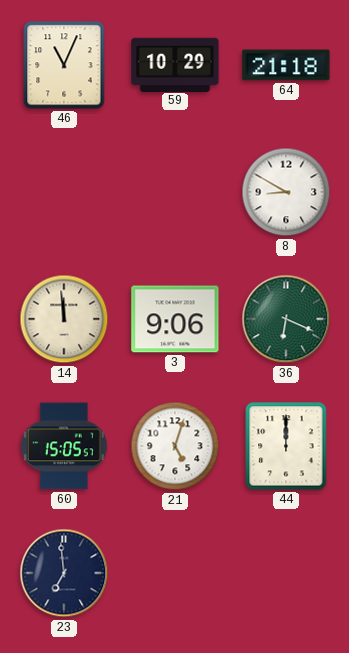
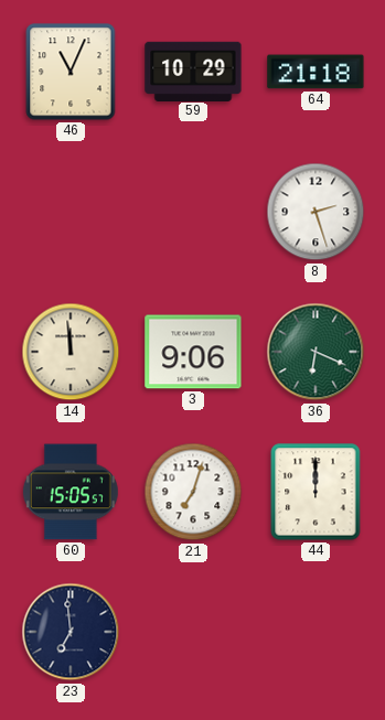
8: 8:50 -> 2:27
21: 5:03 -> 7:03
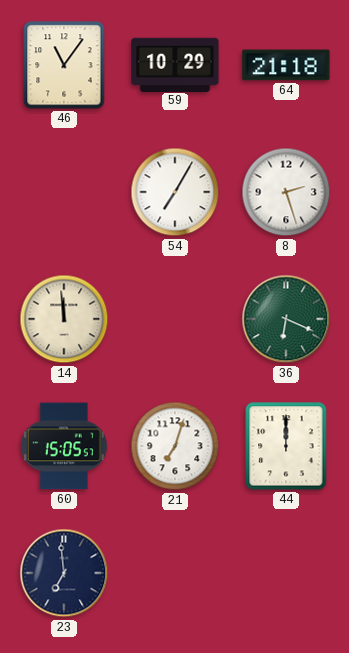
46: 11:04 -> 11:06
54: none -> 7:05
3: 9:06 -> none
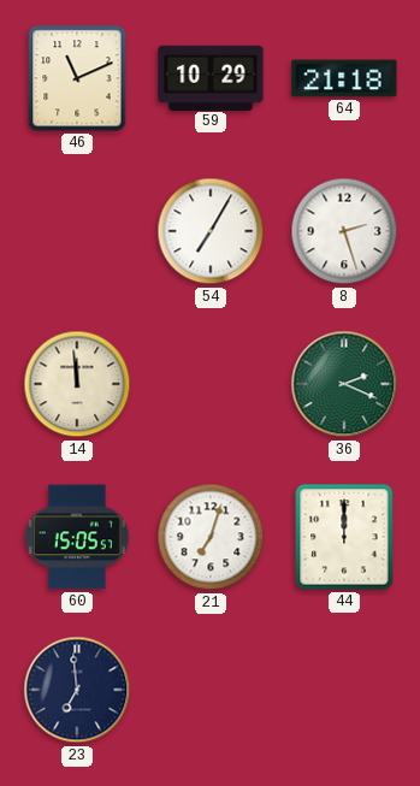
46: 11:06 -> 11:11
36: 6:19 -> 2:19
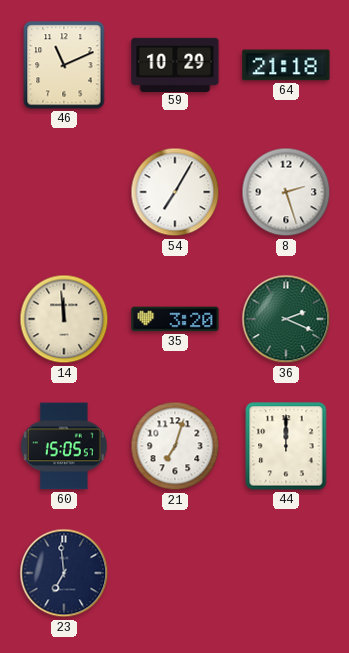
35: none -> 3:20
